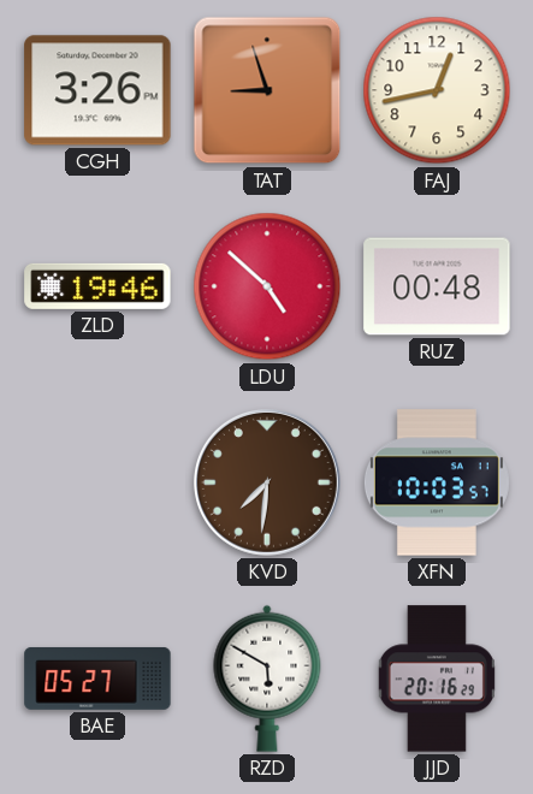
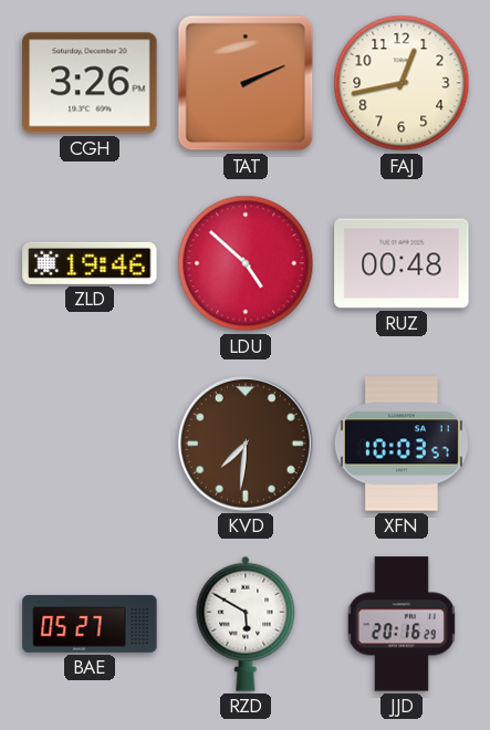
TAT: 8:57 -> 2:11
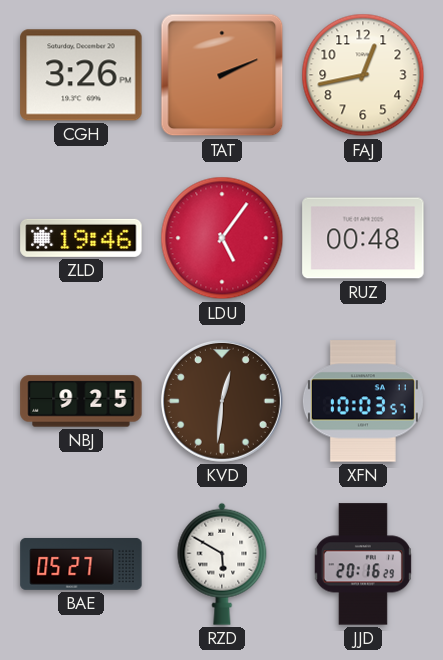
LDU: 4:52 -> 5:06
NBJ: none -> 9:25
KVD: 7:31 -> 12:31
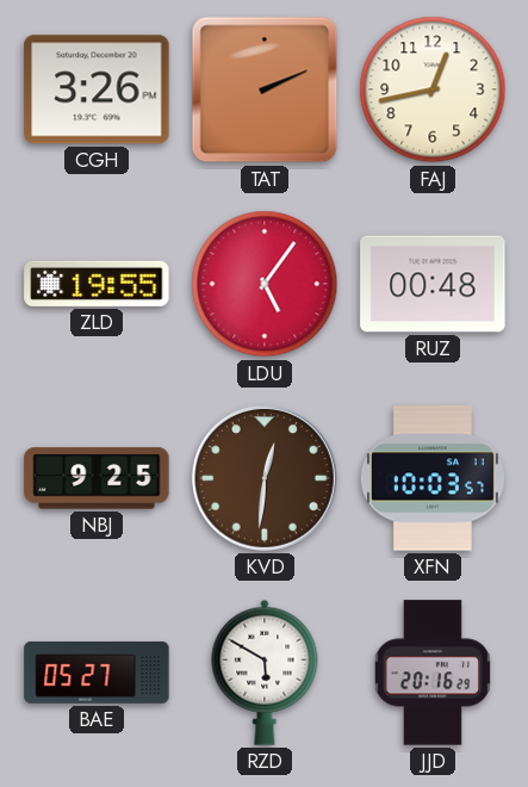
ZLD: 19:46 -> 19:55
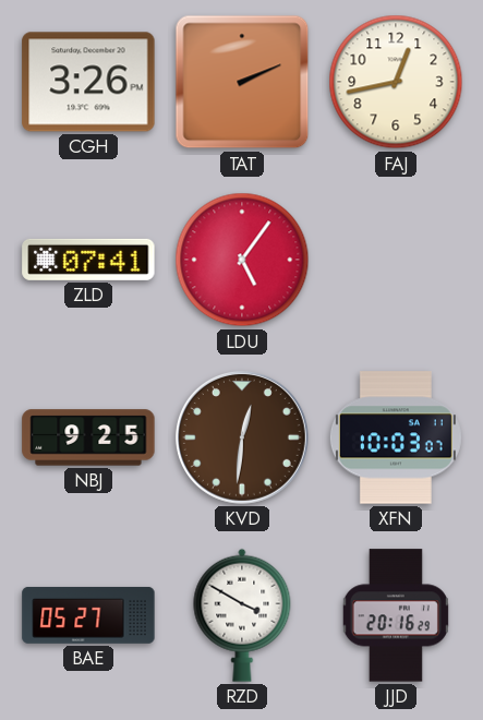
ZLD: 19:55 -> 07:41
RUZ: 00:48 -> none
XFN: 10:03:57 -> 10:03:07
RZD: 5:50 -> 3:50
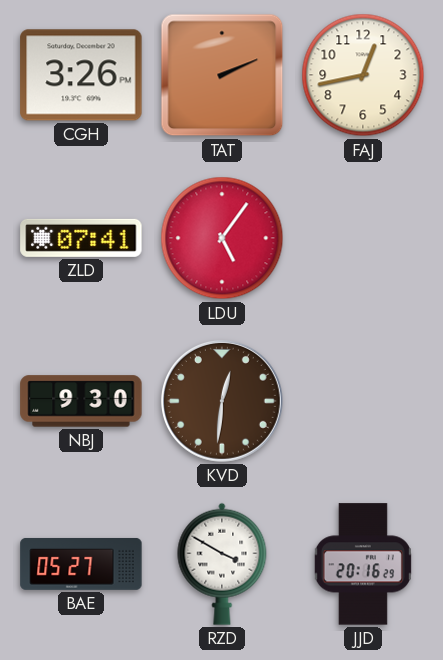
NBJ: 9:25 -> 9:30
XFN: 10:03 -> none
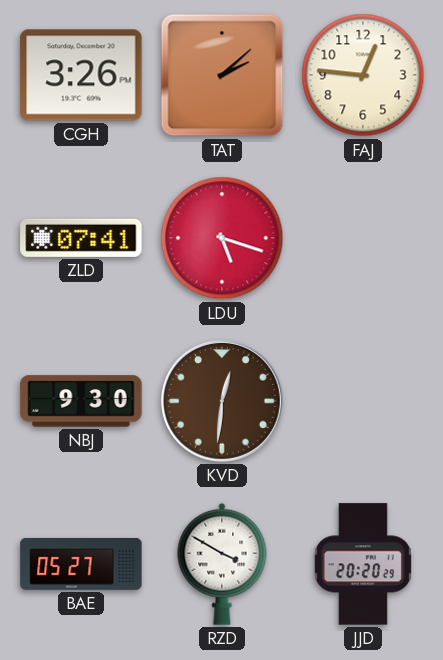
TAT: 2:11 -> 2:08
FAJ: 12:43 -> 12:46
LDU: 5:06 -> 5:18
JJD: 20:16 -> 20:20
